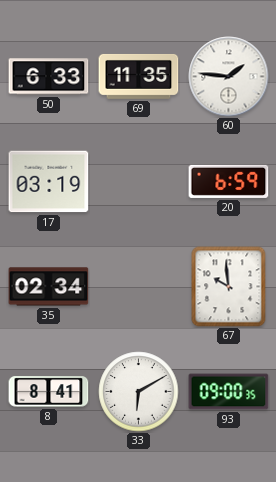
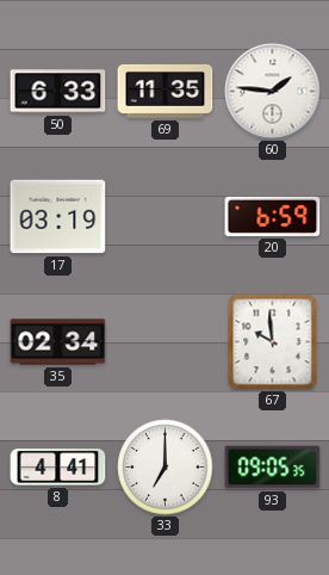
8: 8:41 -> 4:41
33: 6:10 -> 7:00
93: 09:00 -> 09:05
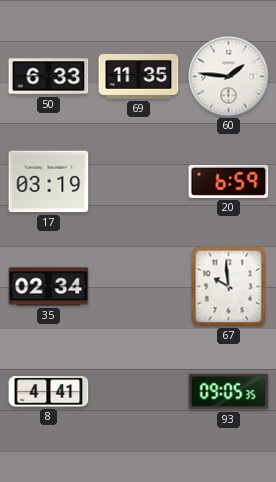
33: 7:00 -> none
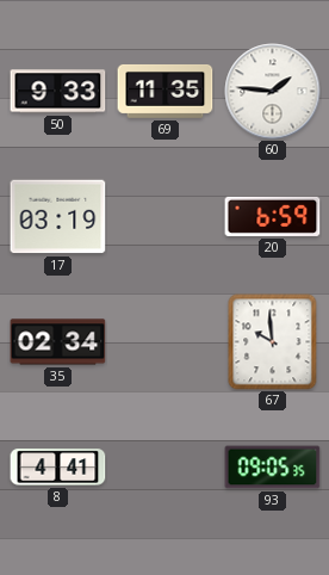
50: 6:33 -> 9:33
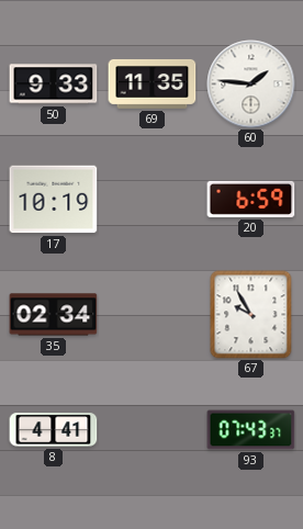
17: 03:19 -> 10:19
67: 9:59 -> 9:55
93: 09:05 -> 07:43
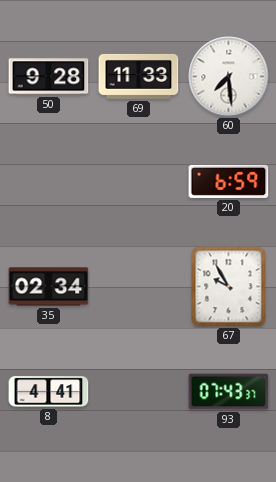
50: 9:33 -> 9:28
69: 11:35 -> 11:33
60: 1:46 -> 7:29
17: 10:19 -> none
